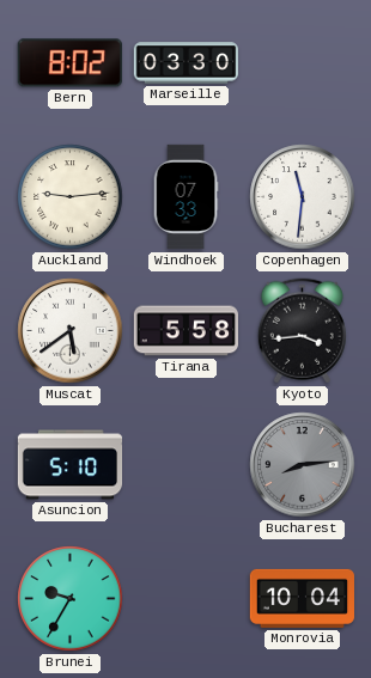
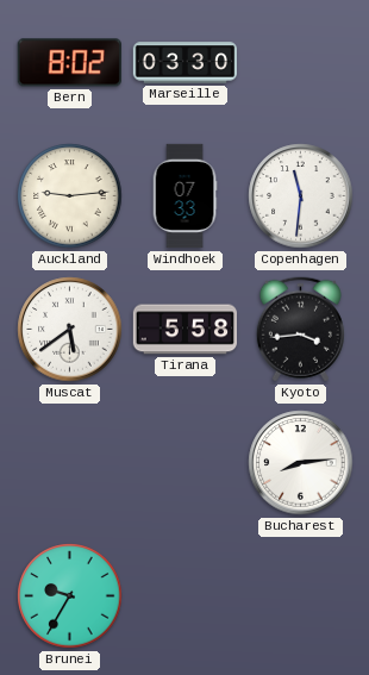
Asuncion: 5:10 -> none
Bucharest dial: grey -> white
Monrovia: 10:04 -> none
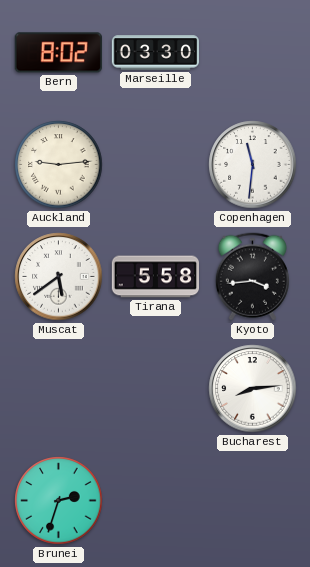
Windhoek: 07:33 -> none
Brunei: 9:35 -> 2:33
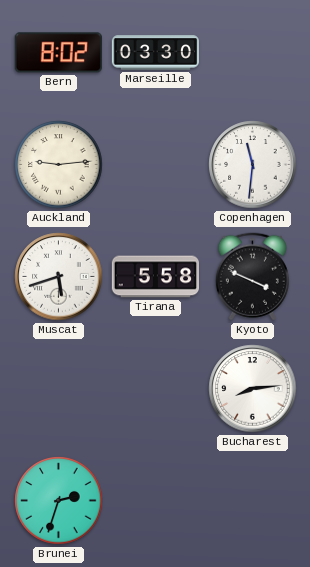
Muscat: 5:39 -> 5:42
Kyoto: 3:44 -> 3:49
